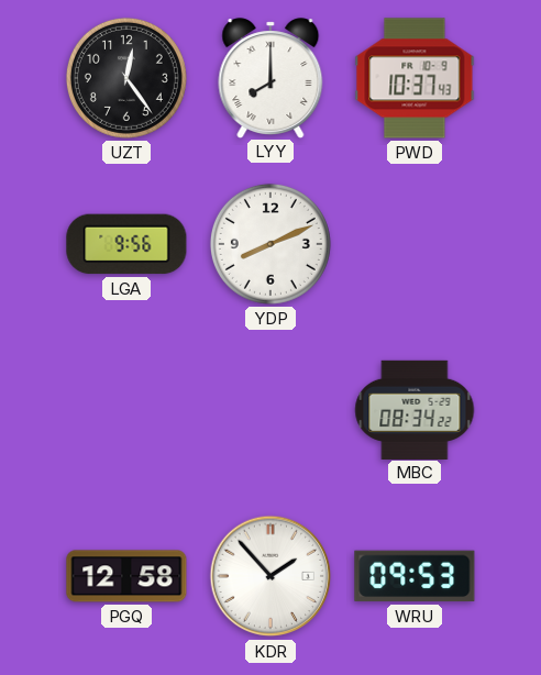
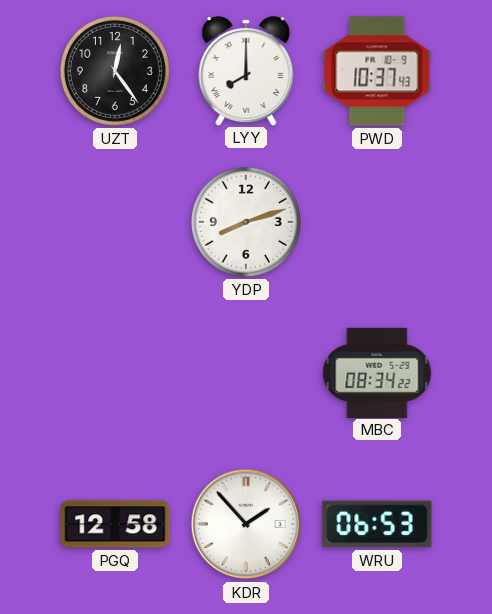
LGA: 9:56 -> none
YDP: 8:11 -> 8:12
WRU: 09:53 -> 06:53
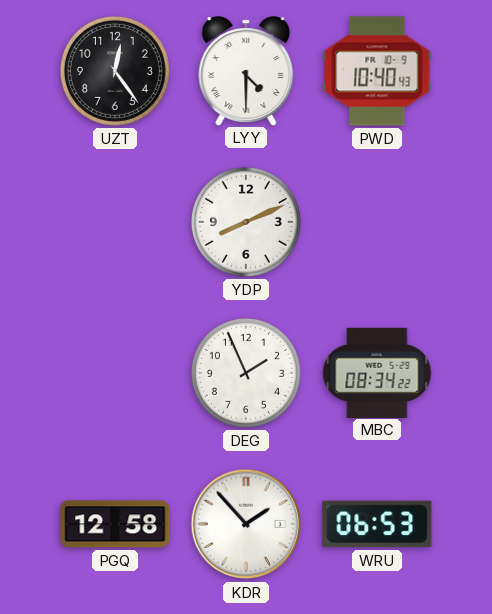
LYY: 8:00 -> 4:30
PWD: 10:37 -> 10:40
YDP: 8:12 -> 8:11
DEG: none -> 1:56
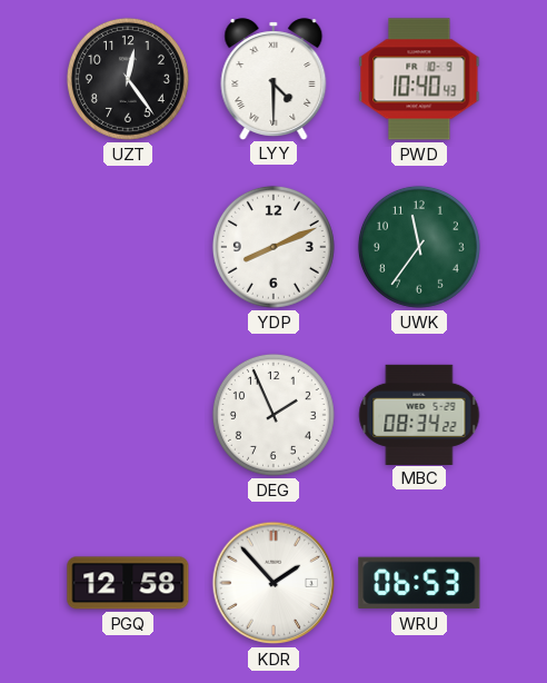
UWK: none -> 11:36
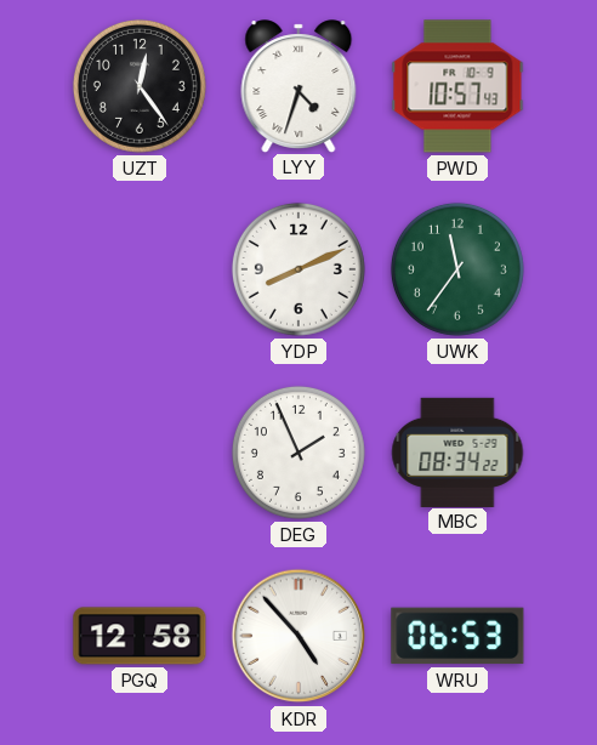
LYY: 4:30 -> 4:33
PWD: 10:40 -> 10:57
KDR: 1:53 -> 4:53
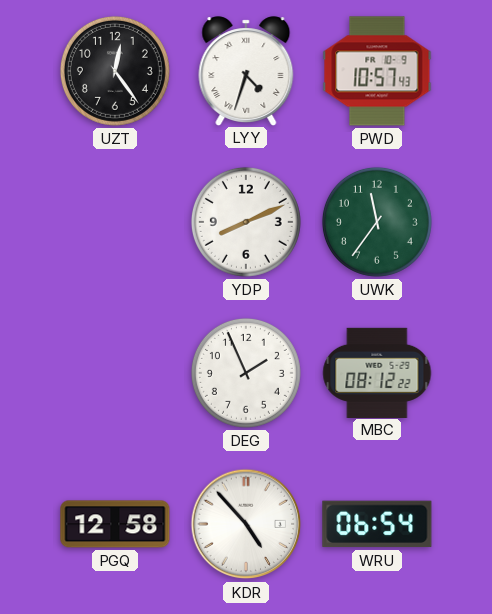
MBC: 08:34 -> 08:12
WRU: 06:53 -> 06:54
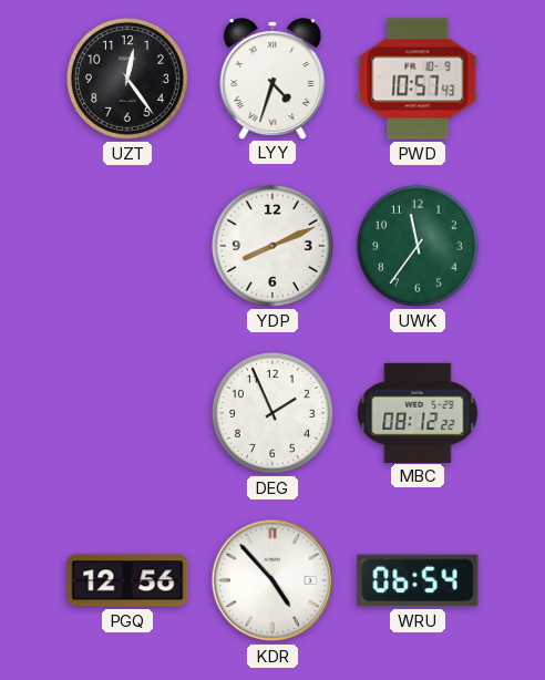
PGQ: 12:58 -> 12:56
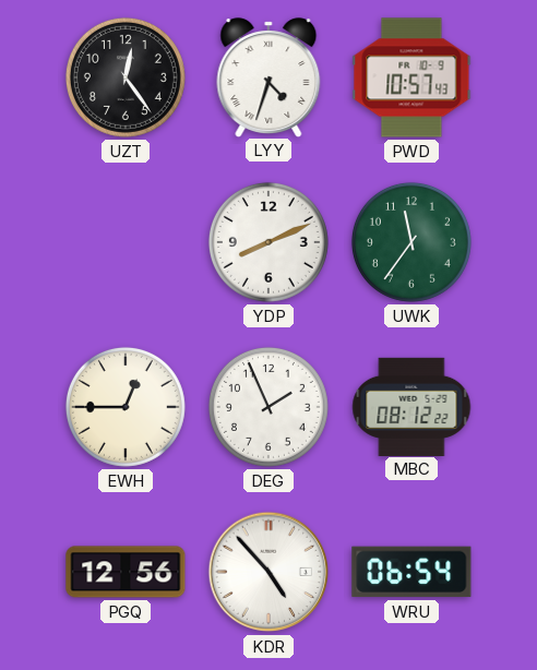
EWH: none -> 12:45
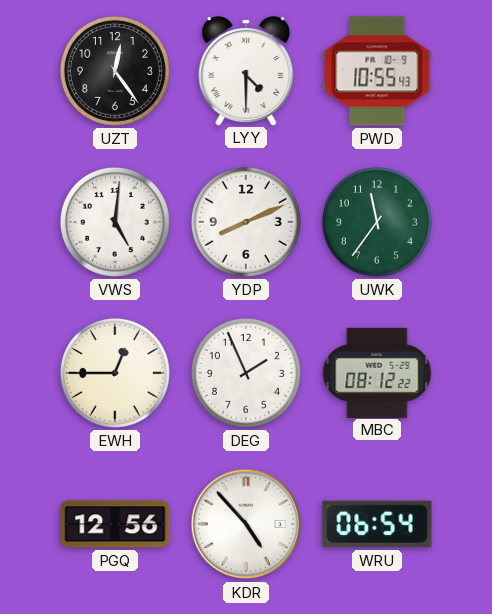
LYY: 4:33 -> 4:30
PWD: 10:57 -> 10:55
VWS: none -> 5:01
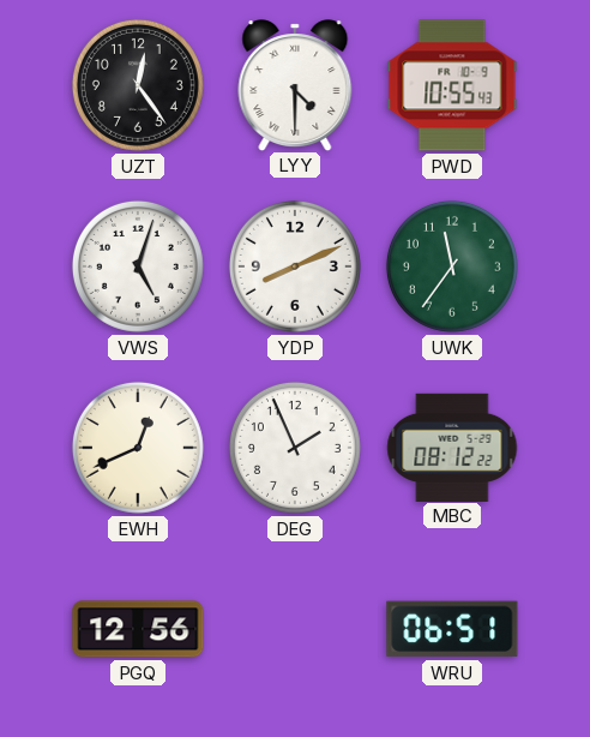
VWS: 5:01 -> 5:03
EWH: 12:45 -> 12:41
KDR: 4:53 -> none
WRU: 06:54 -> 06:51
